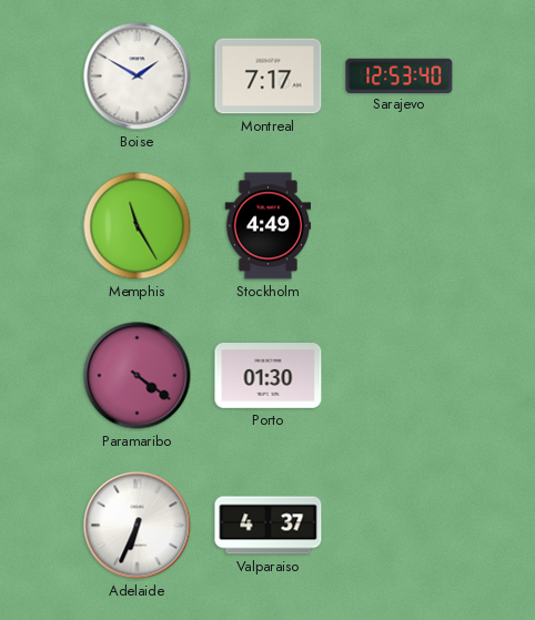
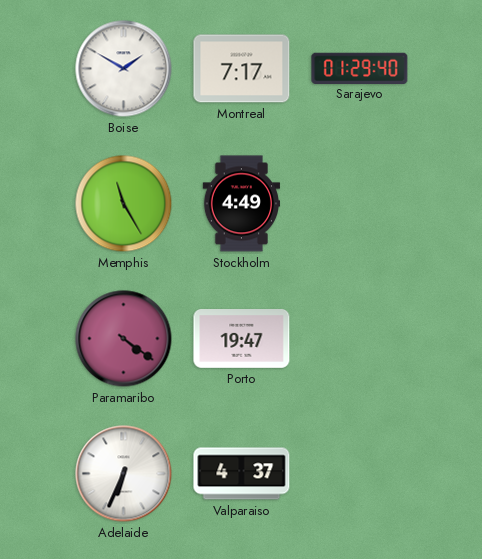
Sarajevo: 12:53 -> 01:29
Porto: 01:30 -> 19:47
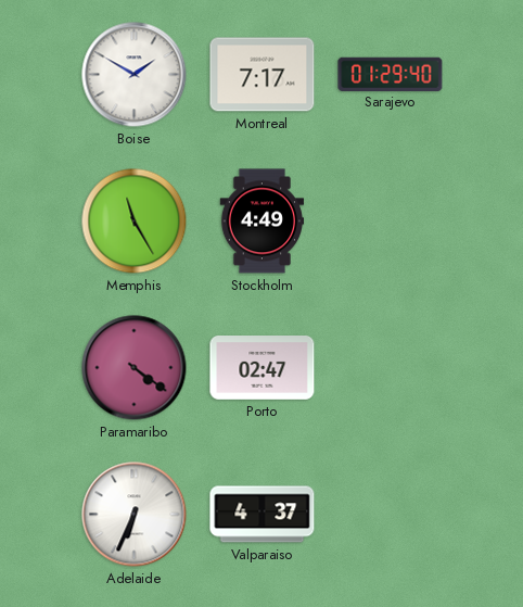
Porto: 19:47 -> 02:47
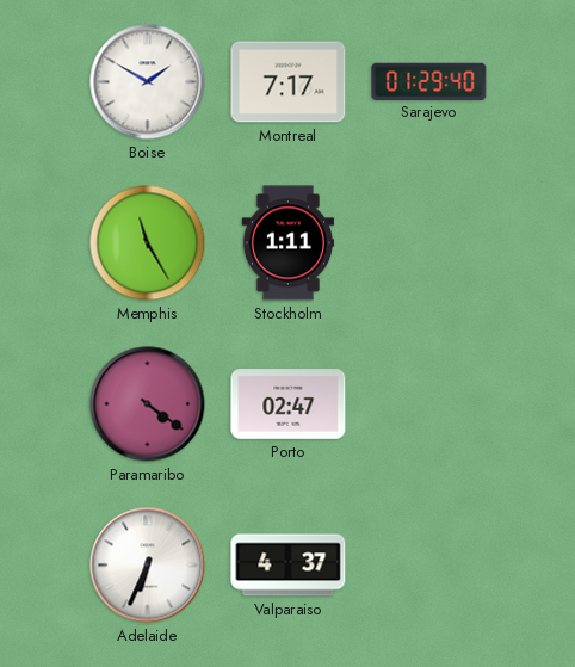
Stockholm: 4:49 -> 1:11
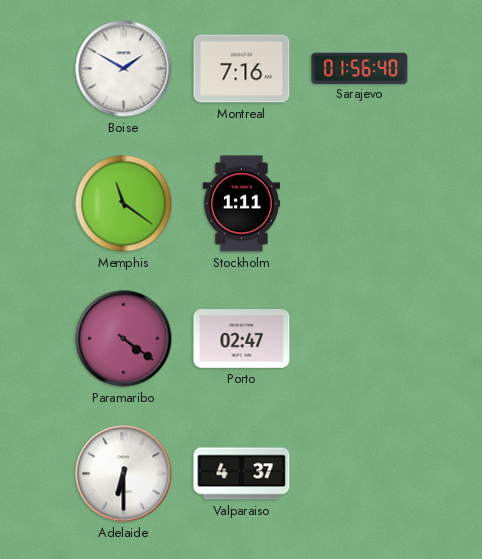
Montreal: 7:17 -> 7:16
Sarajevo: 01:29 -> 01:56
Memphis: 11:25 -> 11:21
Adelaide: 6:34 -> 6:30
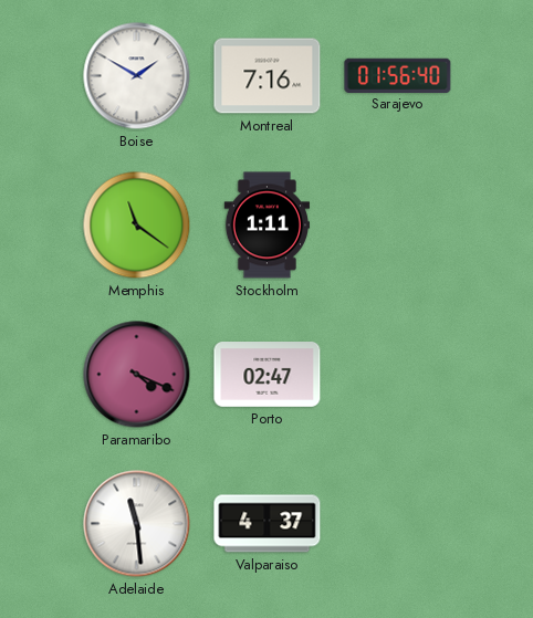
Paramaribo: 4:21 -> 4:19
Adelaide: 6:30 -> 11:29
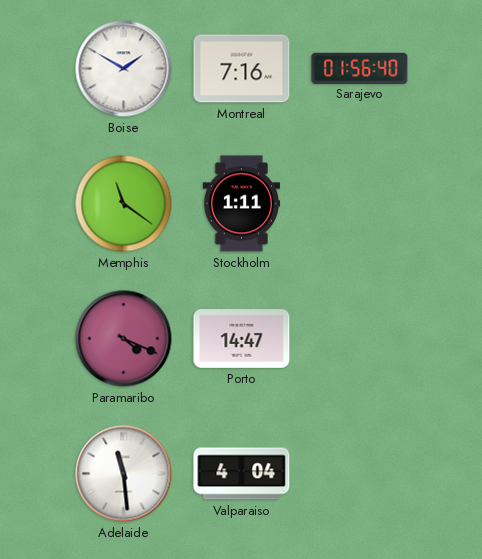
Porto: 02:47 -> 14:47
Valparaiso: 4:37 -> 4:04
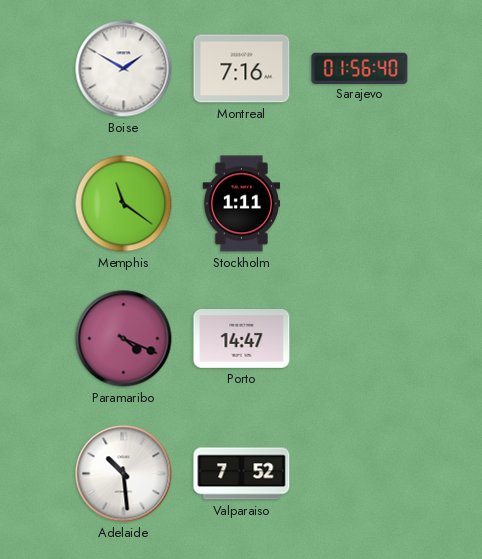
Adelaide: 11:29 -> 10:29
Valparaiso: 4:04 -> 7:52
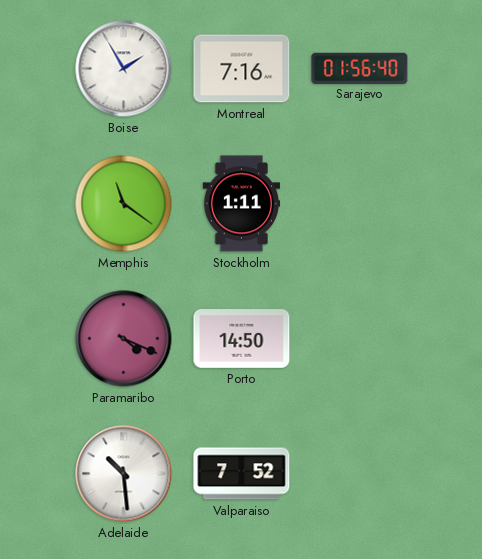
Boise: 1:50 -> 1:55
Porto: 14:47 -> 14:50
